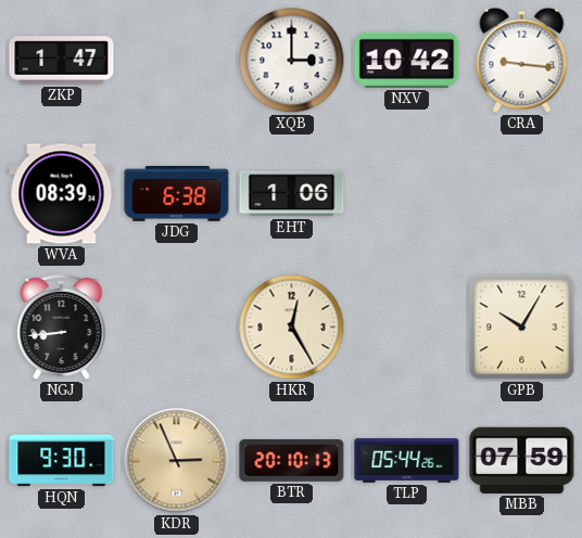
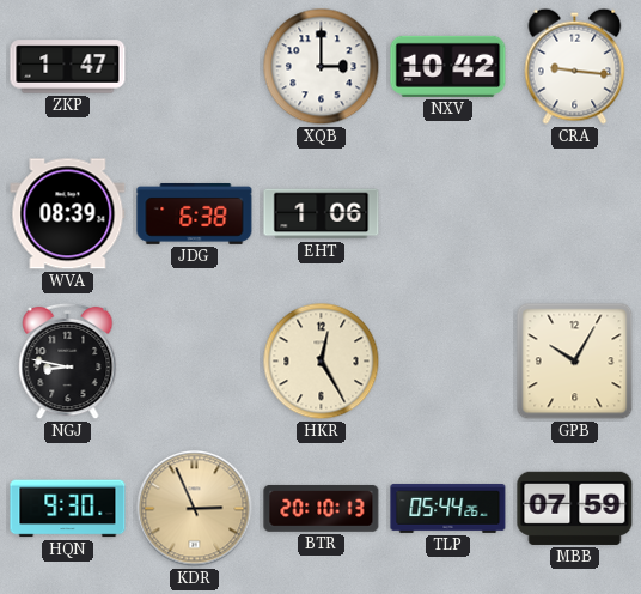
NGJ: 8:44 -> 8:47
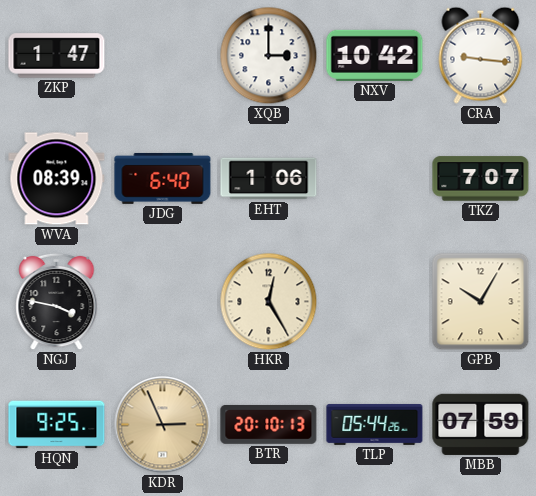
JDG: 6:38 -> 6:40
TKZ: none -> 7:07
NGJ: 8:47 -> 3:47
HQN: 9:30 -> 9:25
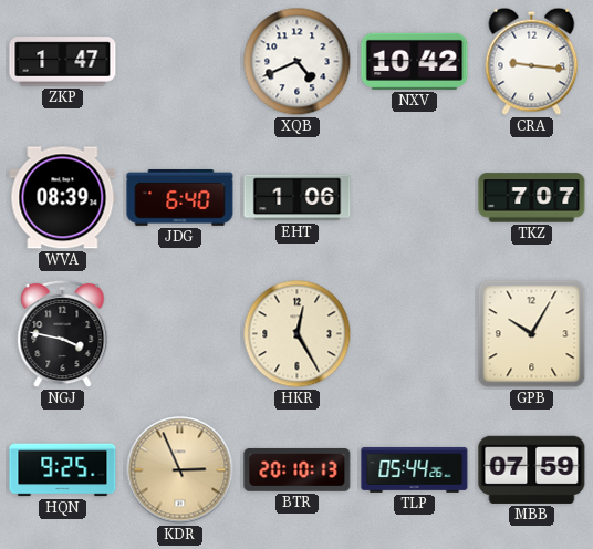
XQB: 3:00 -> 4:41
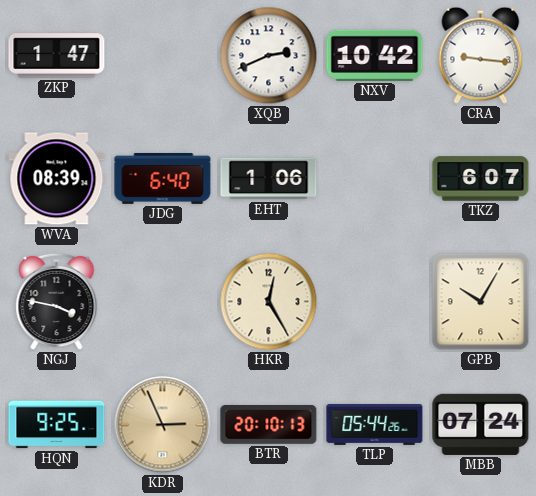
XQB: 4:41 -> 2:41
TKZ: 7:07 -> 6:07
MBB: 07:59 -> 07:24
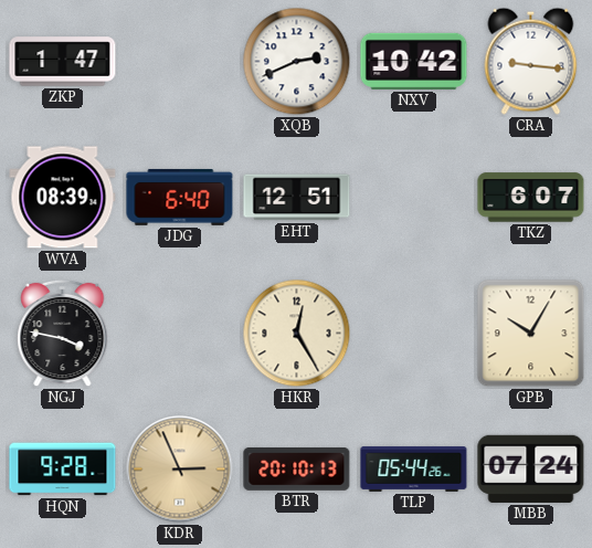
EHT: 1:06 -> 12:51
HQN: 9:25 -> 9:28
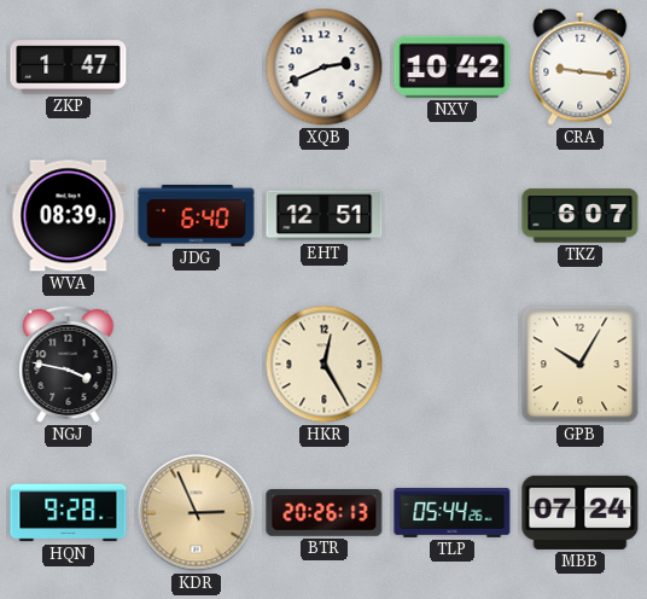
BTR: 20:10 -> 20:26
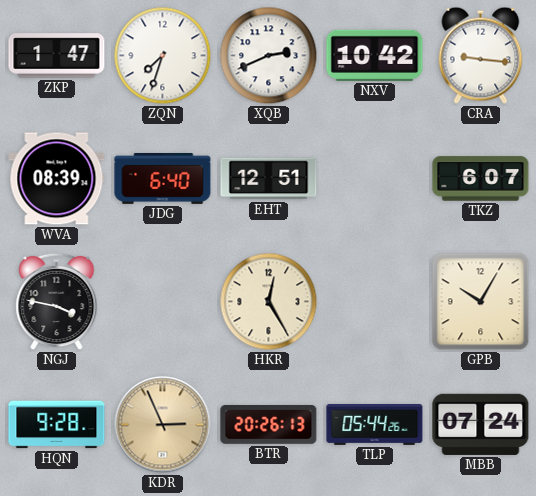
ZQN: none -> 7:33
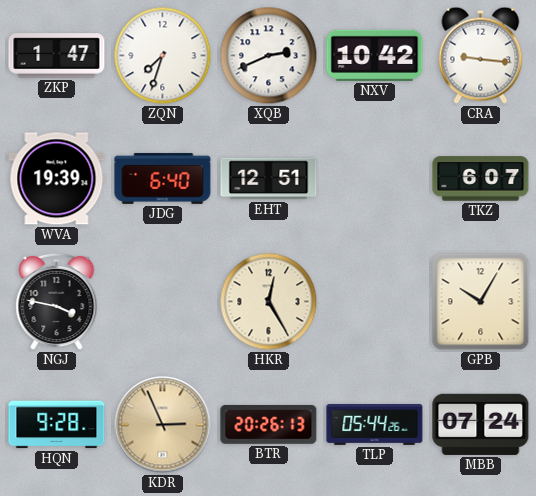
WVA: 08:39 -> 19:39
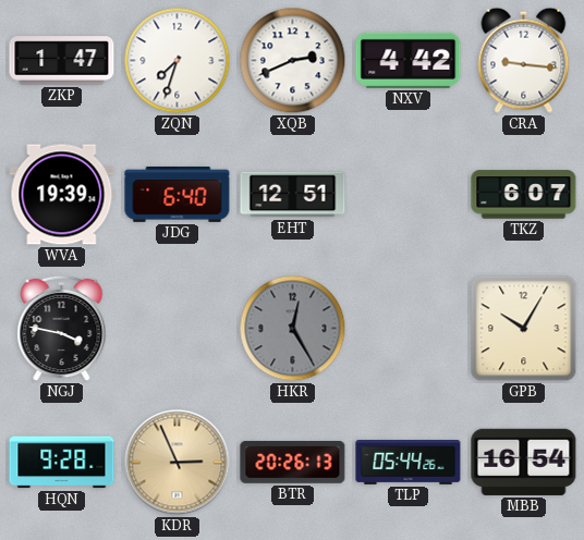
NXV: 10:42 -> 4:42
HKR dial: cream -> grey
MBB: 07:24 -> 16:54
